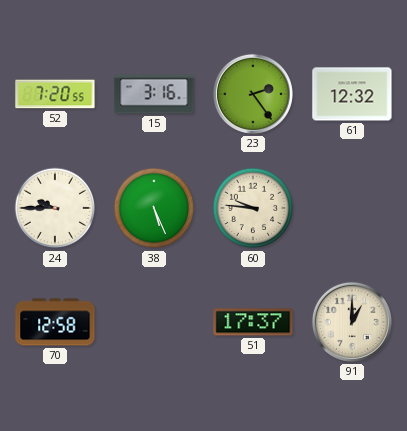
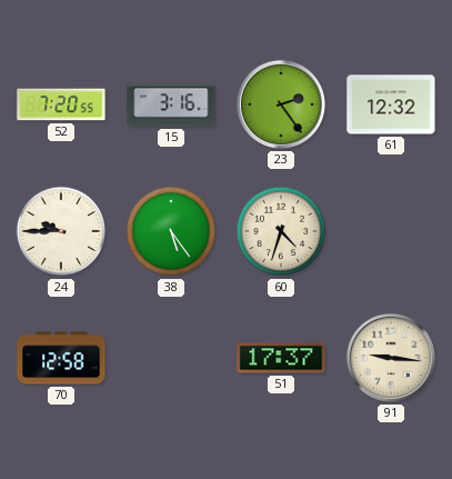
38: 5:26 -> 5:24
60: 9:46 -> 4:33
91: 1:00 -> 9:16
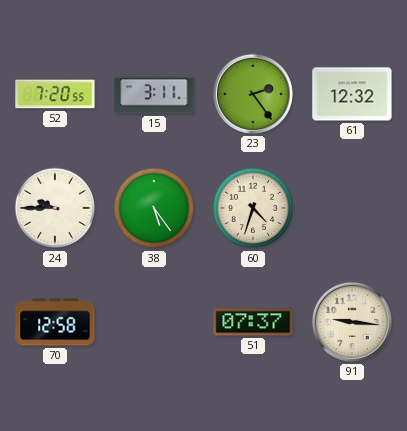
15: 3:16 -> 3:11
51: 17:37 -> 07:37
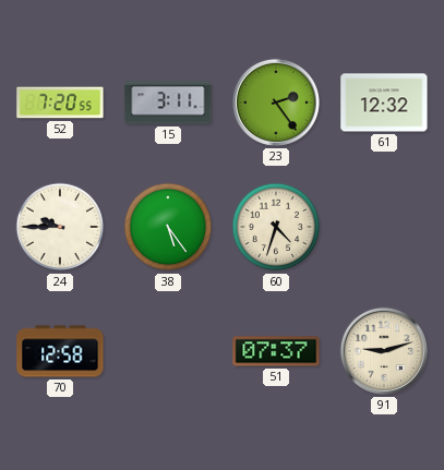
91: 9:16 -> 9:12
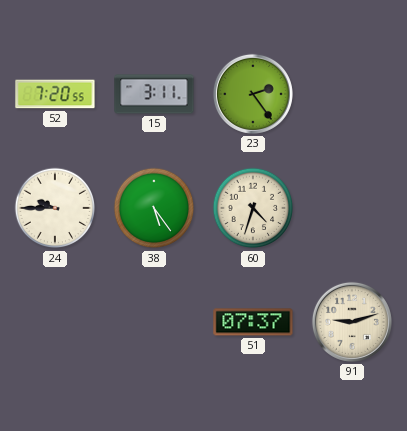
61: 12:32 -> none
70: 12:58 -> none
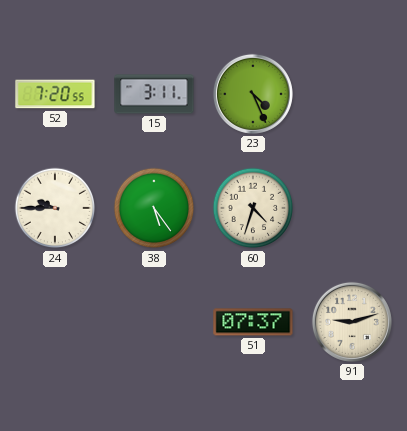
23: 2:24 -> 4:26
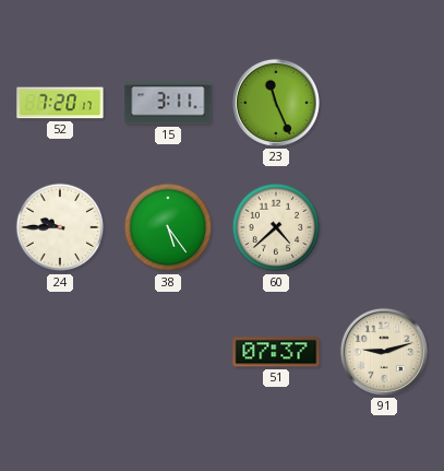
52: 7:20:55 -> 7:20:17
23: 4:26 -> 11:26
60: 4:33 -> 4:38
